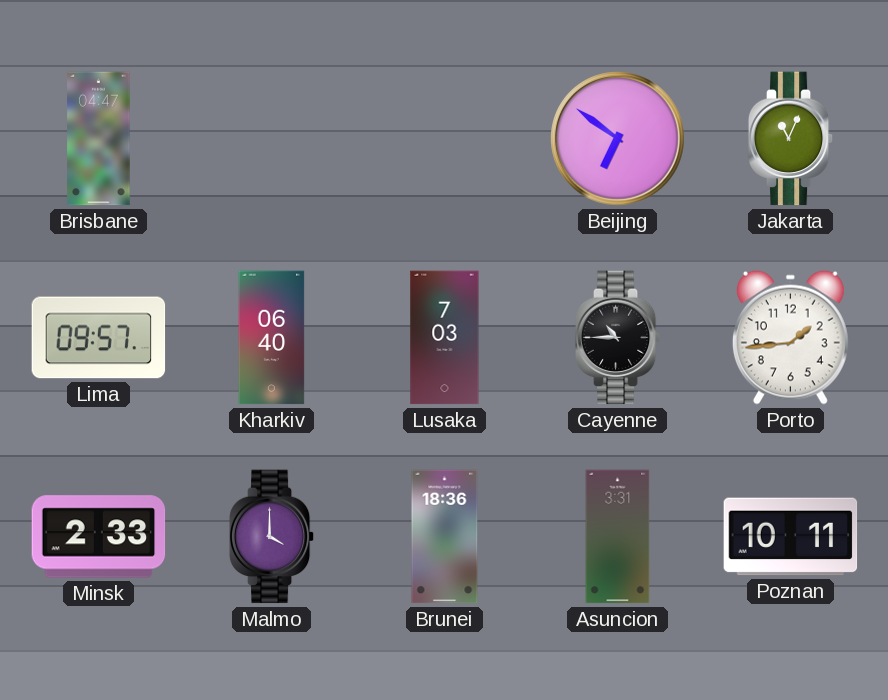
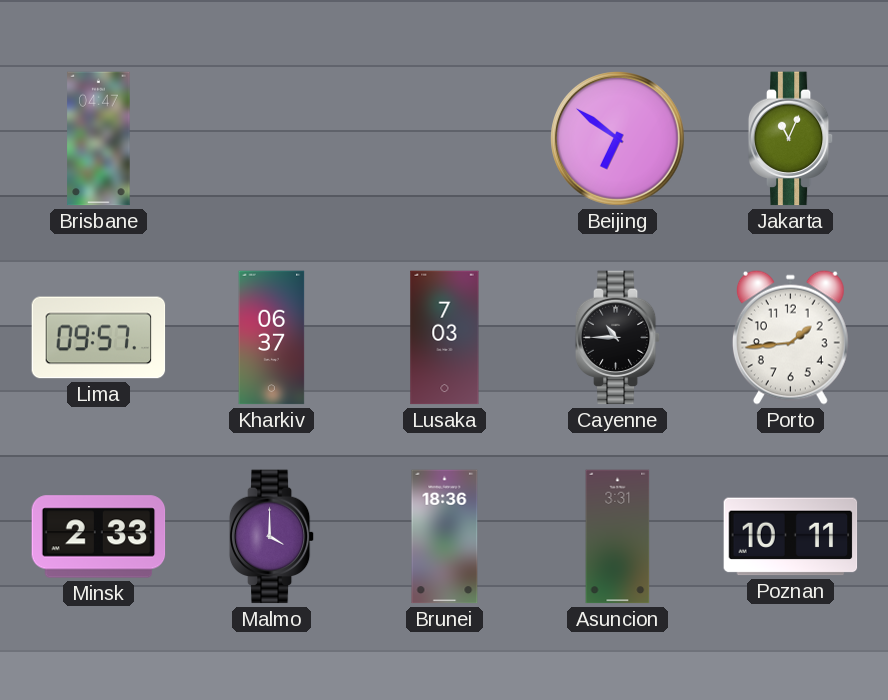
Kharkiv: 06:40 -> 06:37
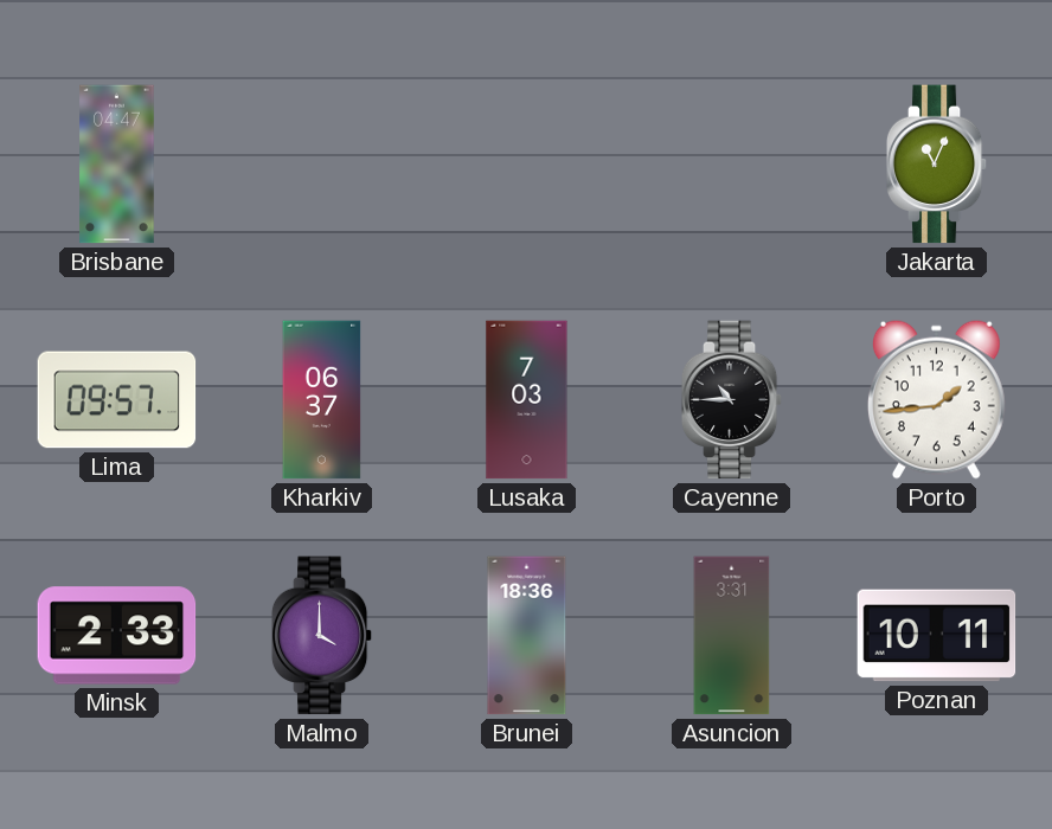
Beijing: 6:51 -> none
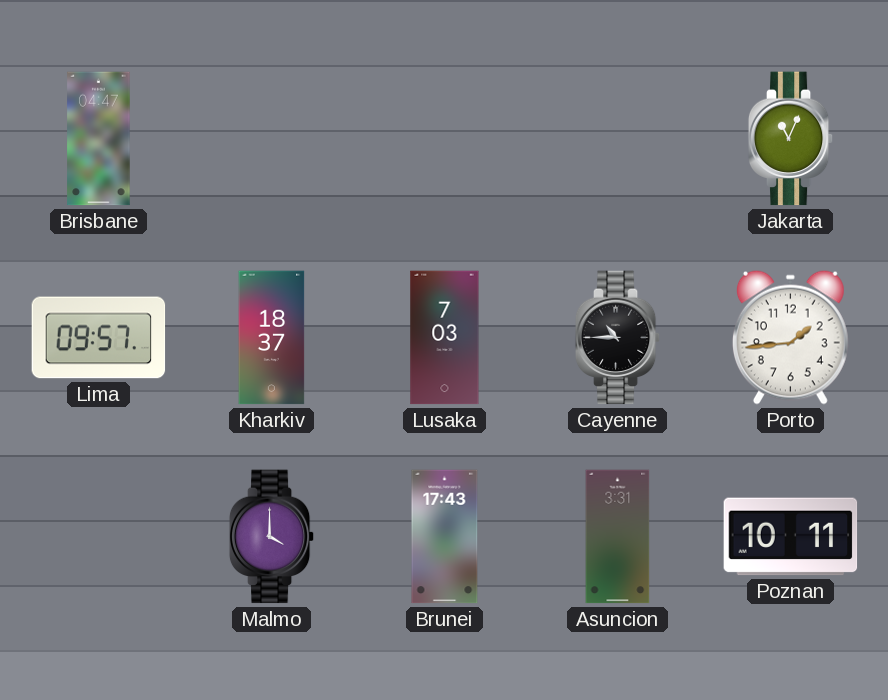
Kharkiv: 06:37 -> 18:37
Minsk: 2:33 -> none
Brunei: 18:36 -> 17:43
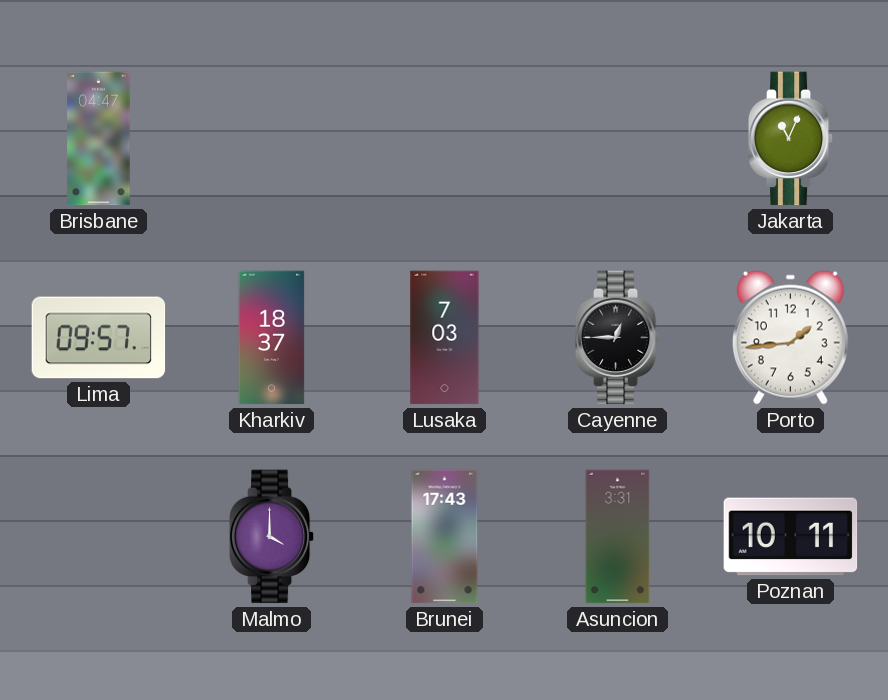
Cayenne: 10:45 -> 12:45
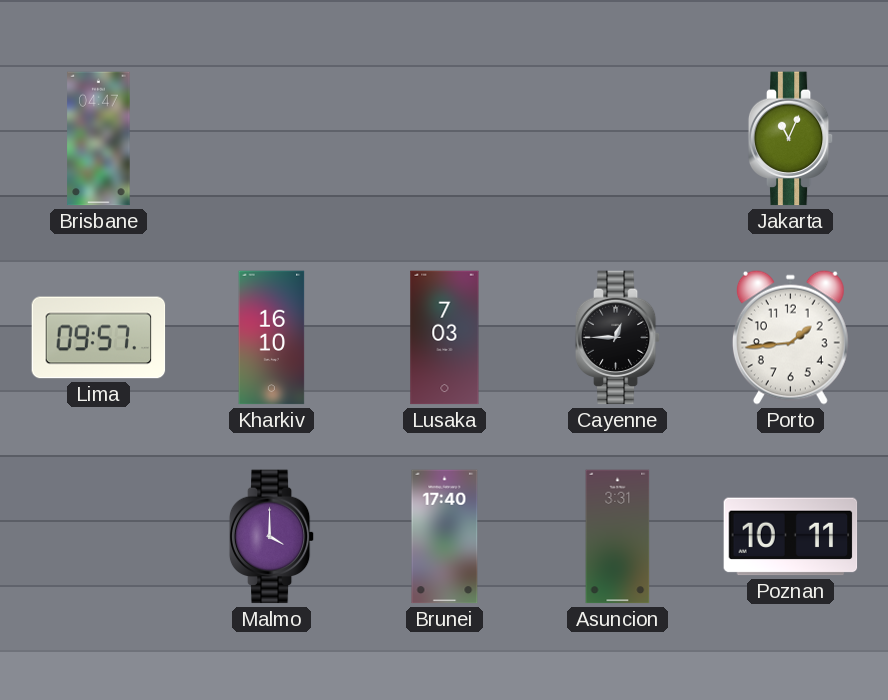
Kharkiv: 18:37 -> 16:10
Brunei: 17:43 -> 17:40
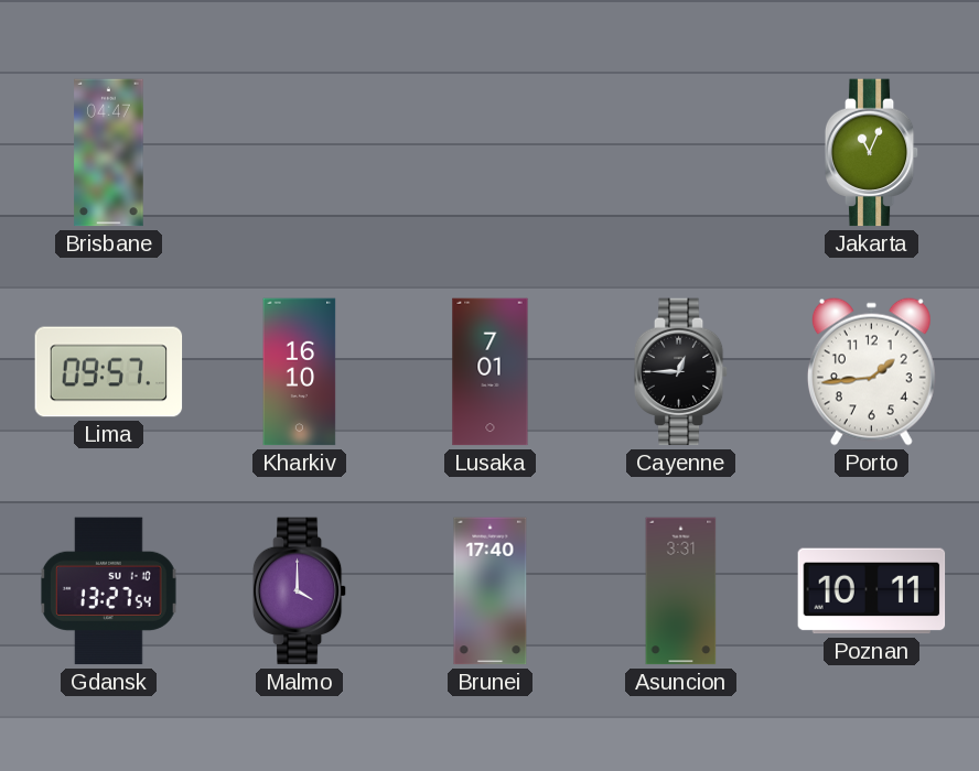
Lusaka: 7:03 -> 7:01
Gdansk: none -> 13:27
